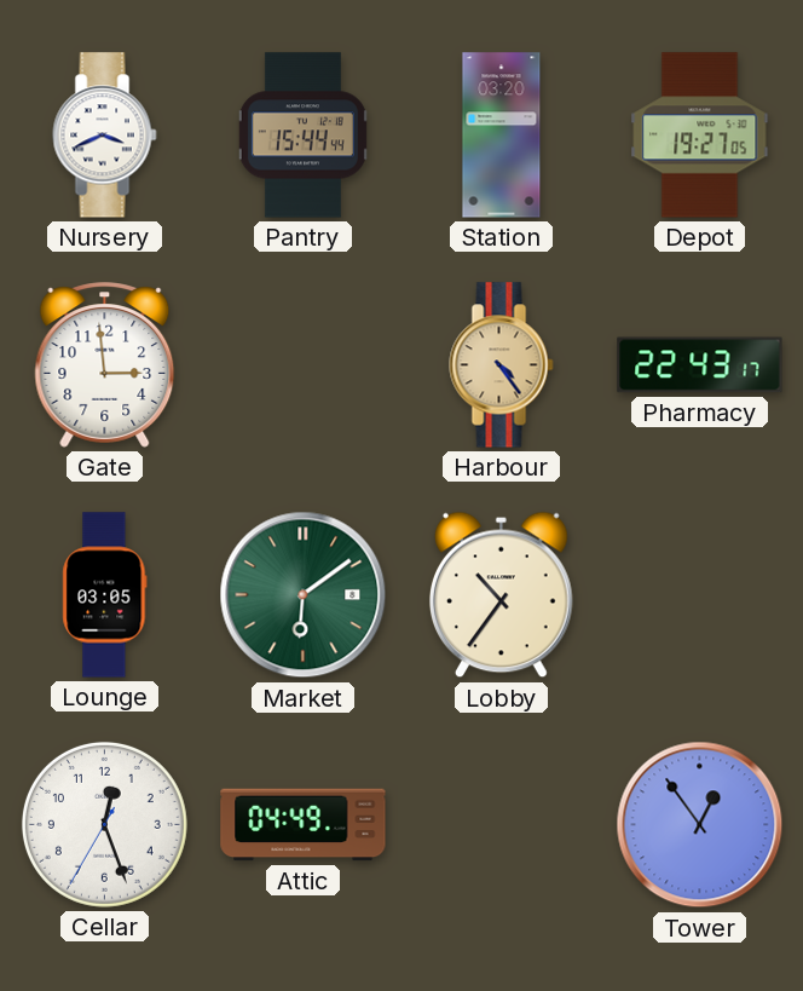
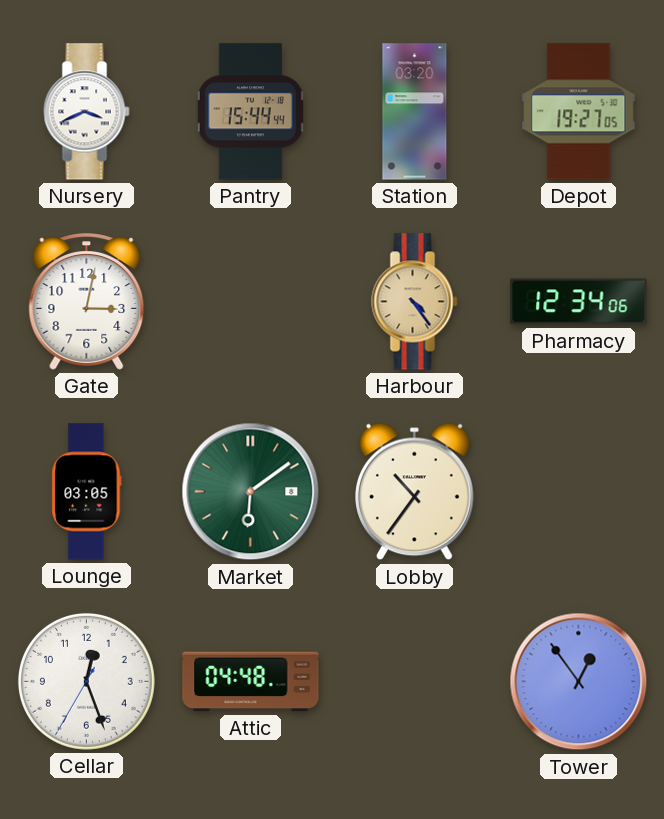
Gate: 2:59 -> 3:02
Pharmacy: 22:43 -> 12:34
Attic: 04:49 -> 04:48
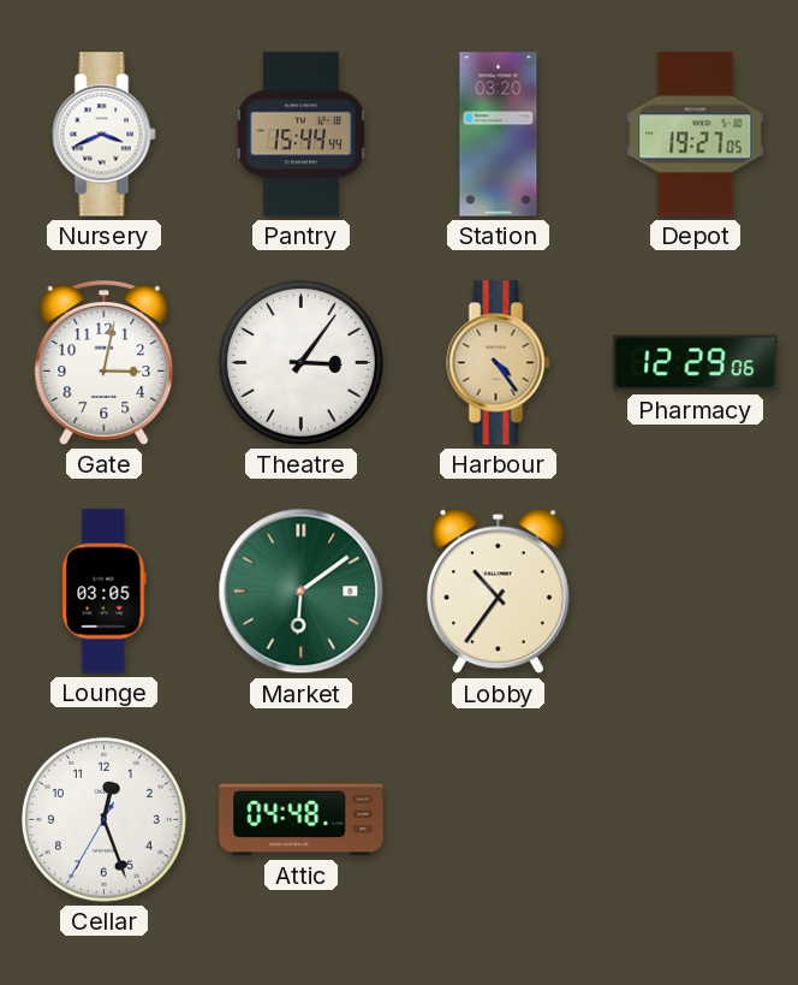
Theatre: none -> 3:06
Pharmacy: 12:34 -> 12:29
Tower: 12:54 -> none
